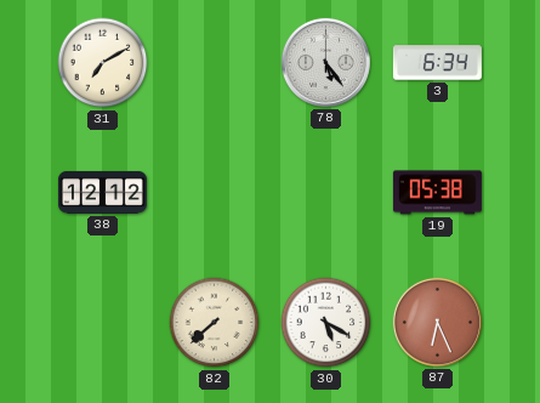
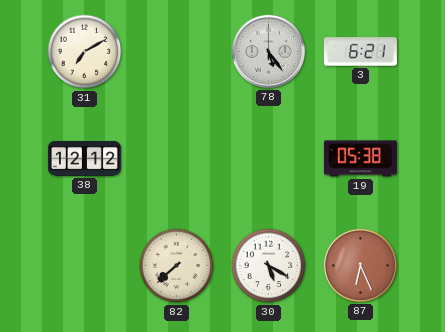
3: 6:34 -> 6:21
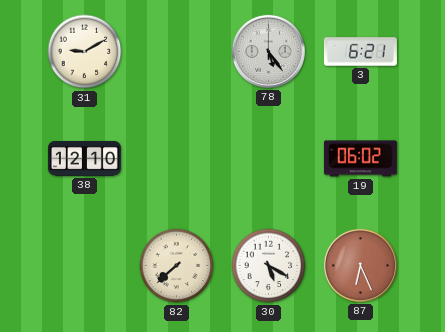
31: 7:10 -> 9:10
38: 12:12 -> 12:10
19: 05:38 -> 06:02
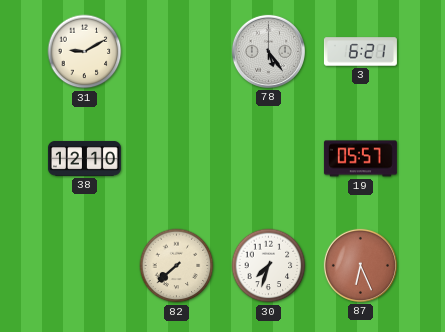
19: 06:02 -> 05:57
30: 5:20 -> 7:33
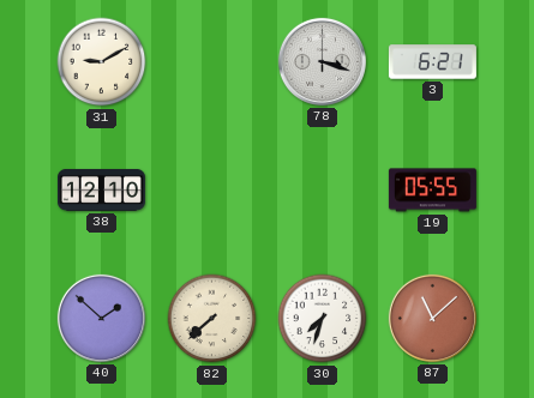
78: 5:24 -> 3:18
19: 05:57 -> 05:55
40: none -> 1:52
87: 6:26 -> 11:08
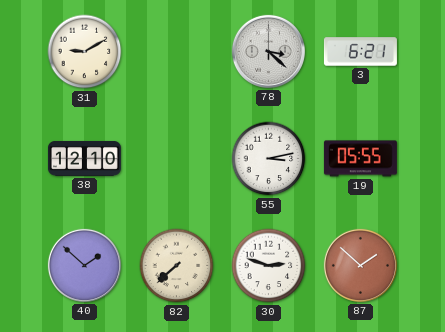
78: 3:18 -> 3:22
55: none -> 3:13
30: 7:33 -> 2:48
87: 11:08 -> 1:52
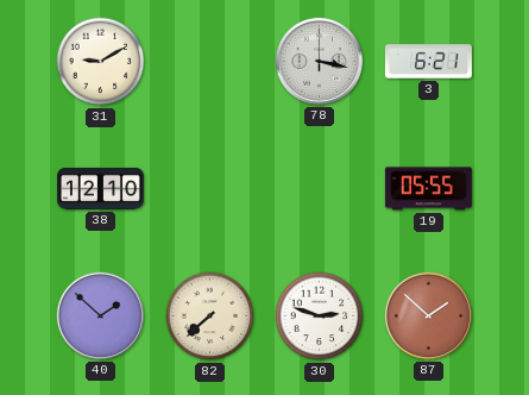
78: 3:22 -> 3:17
55: 3:13 -> none
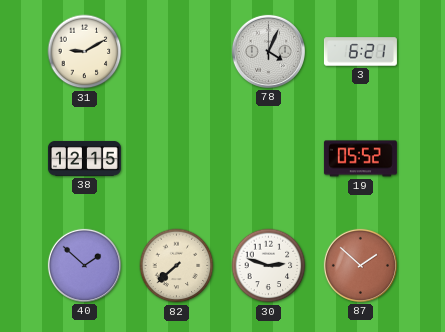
78: 3:17 -> 4:04
38: 12:10 -> 12:15
19: 05:55 -> 05:52
